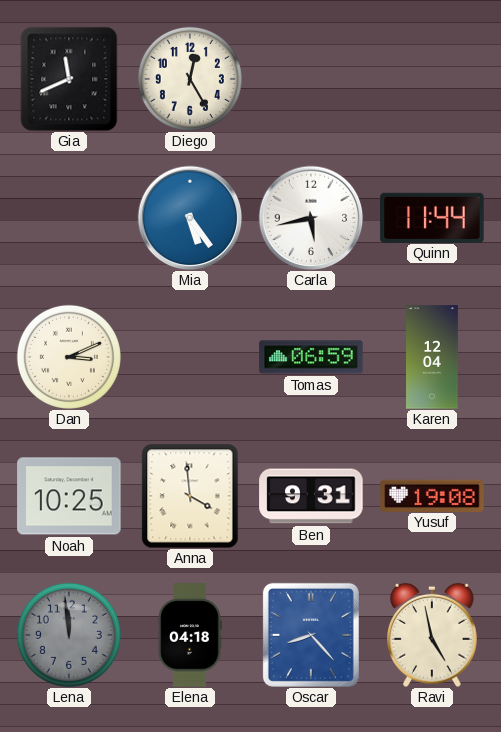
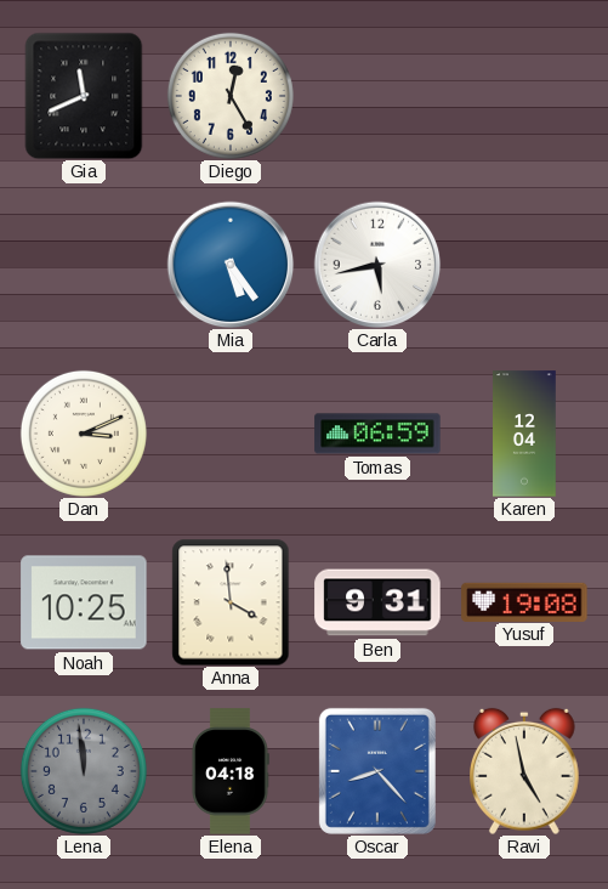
Quinn: 11:44 -> none
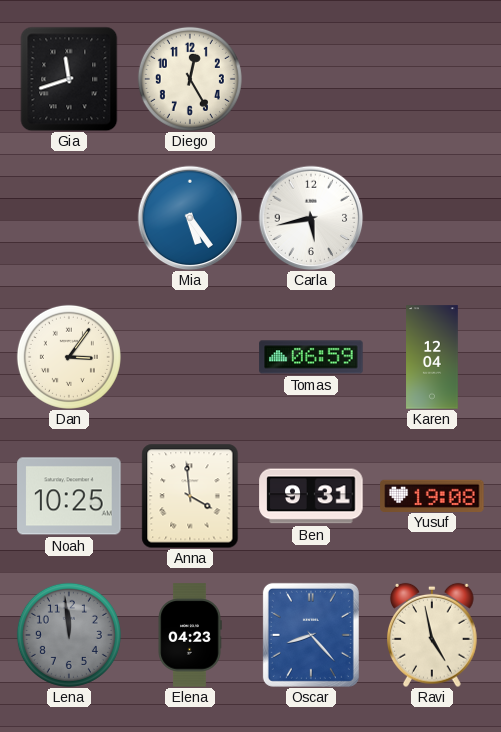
Gia: 11:41 -> 11:42
Dan: 3:11 -> 3:06
Elena: 04:18 -> 04:23
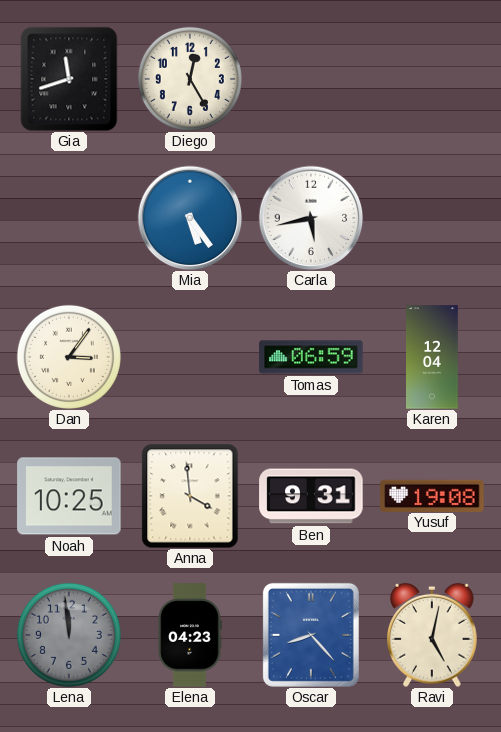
Ravi: 4:58 -> 5:02
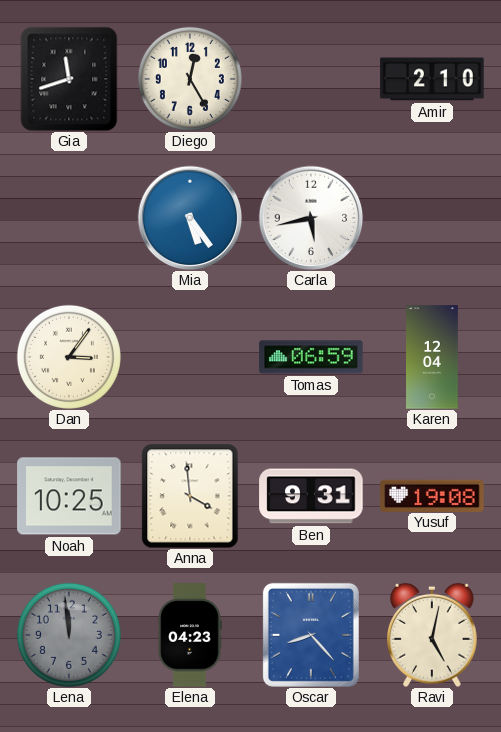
Amir: none -> 2:10
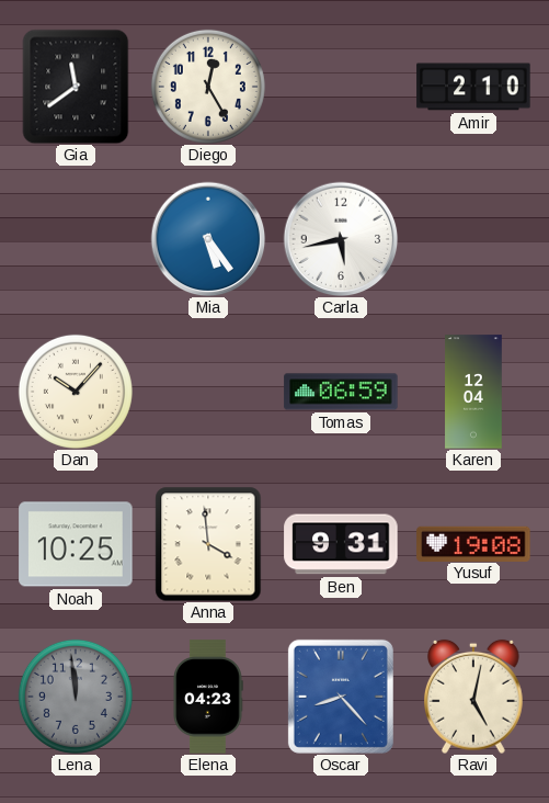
Gia: 11:42 -> 11:39
Dan: 3:06 -> 10:07
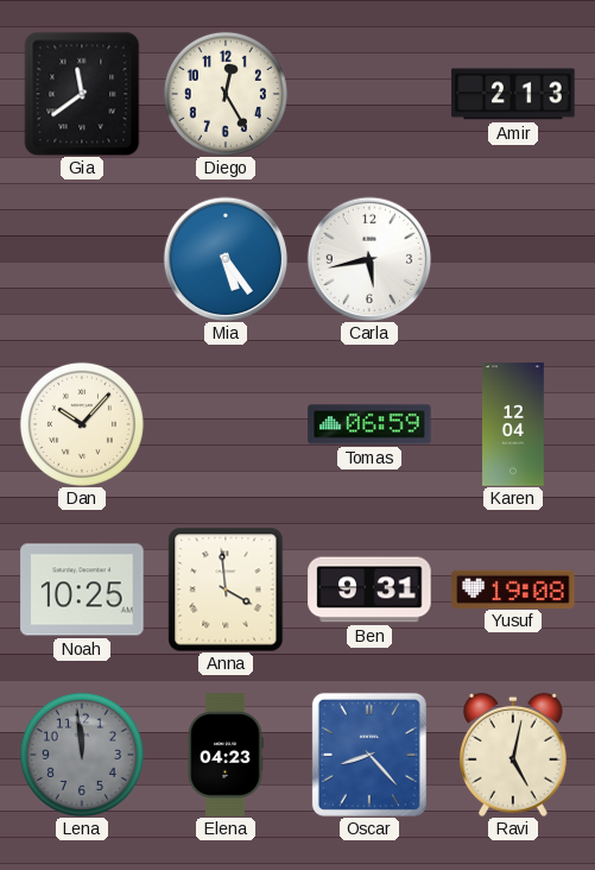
Amir: 2:10 -> 2:13
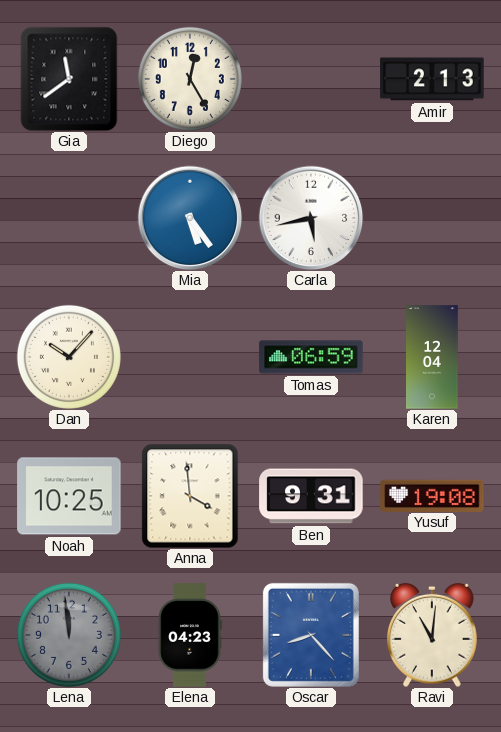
Ravi: 5:02 -> 11:01
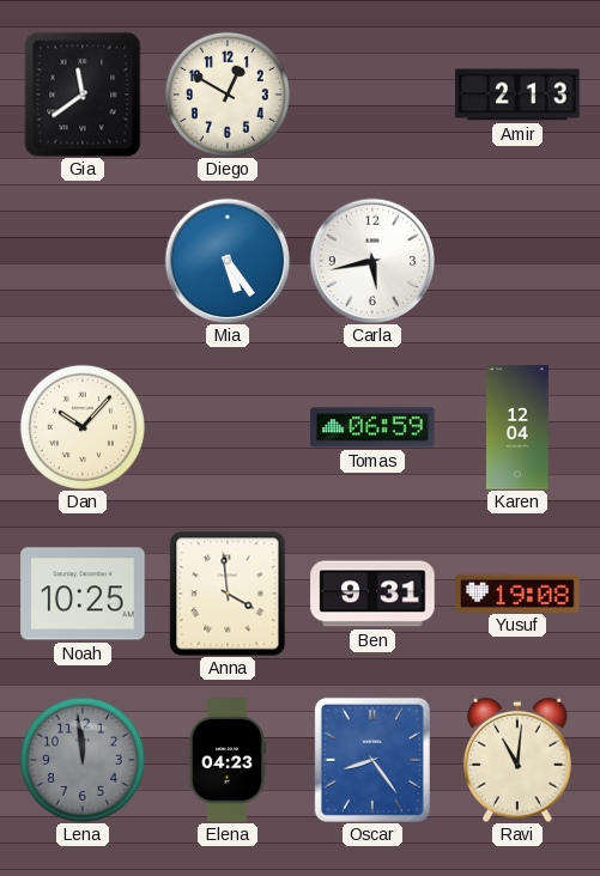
Diego: 12:25 -> 12:50
Oscar: 8:23 -> 8:24
